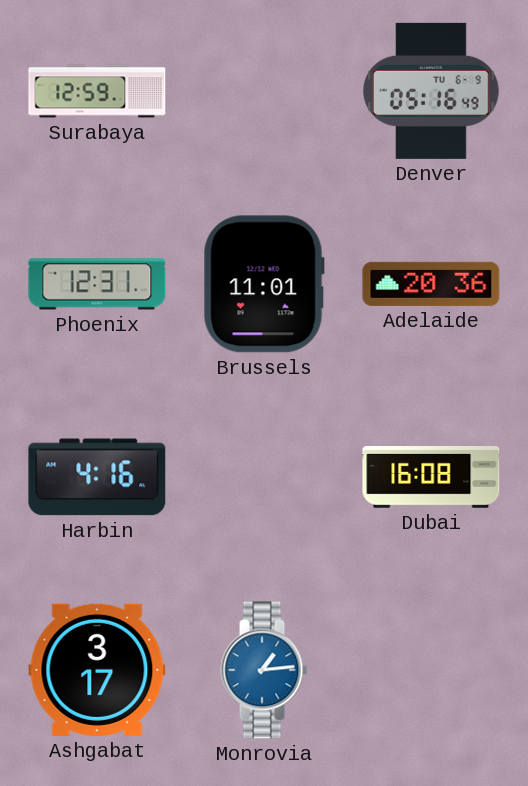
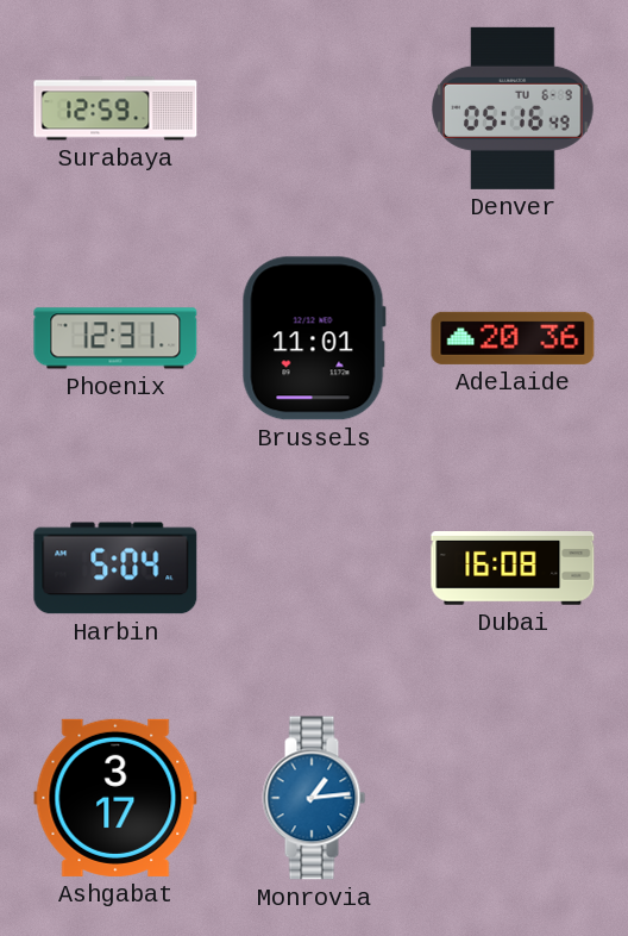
Harbin: 4:16 -> 5:04
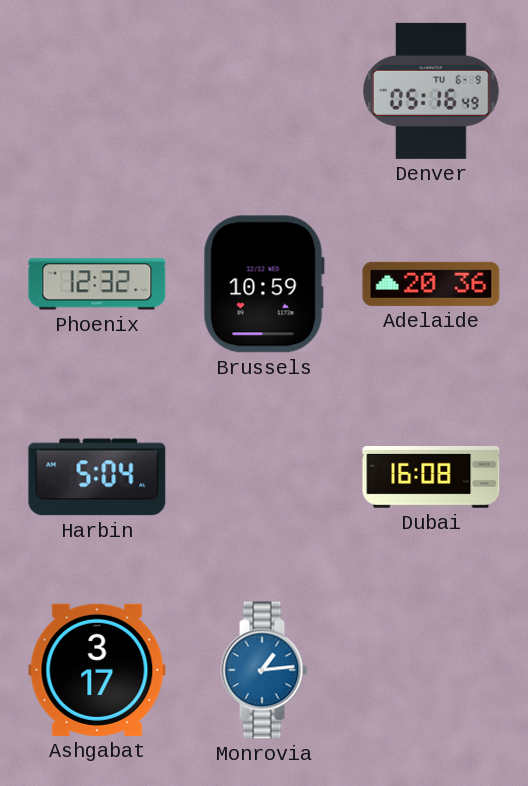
Surabaya: 12:59 -> none
Phoenix: 12:31 -> 12:32
Brussels: 11:01 -> 10:59
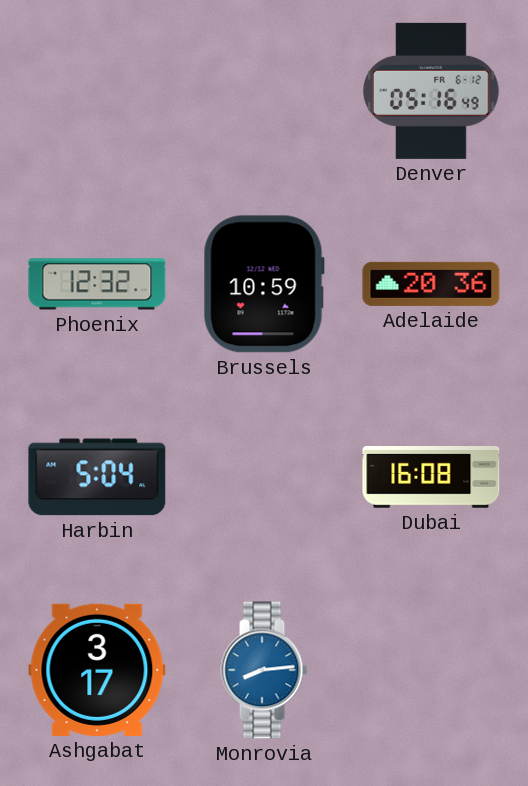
Denver date: TU 6-9 -> FR 6-12
Monrovia: 1:14 -> 8:14
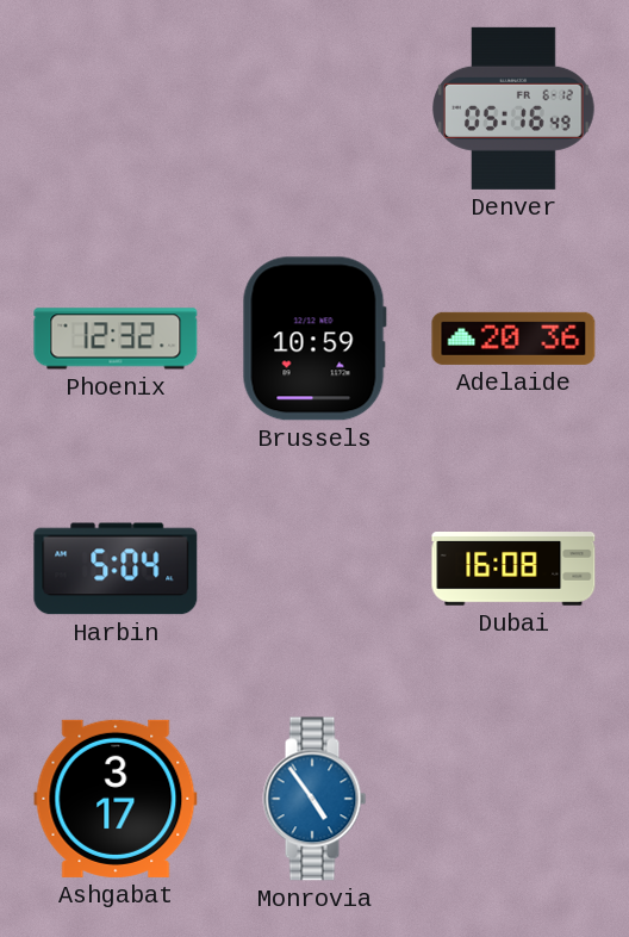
Monrovia: 8:14 -> 4:54
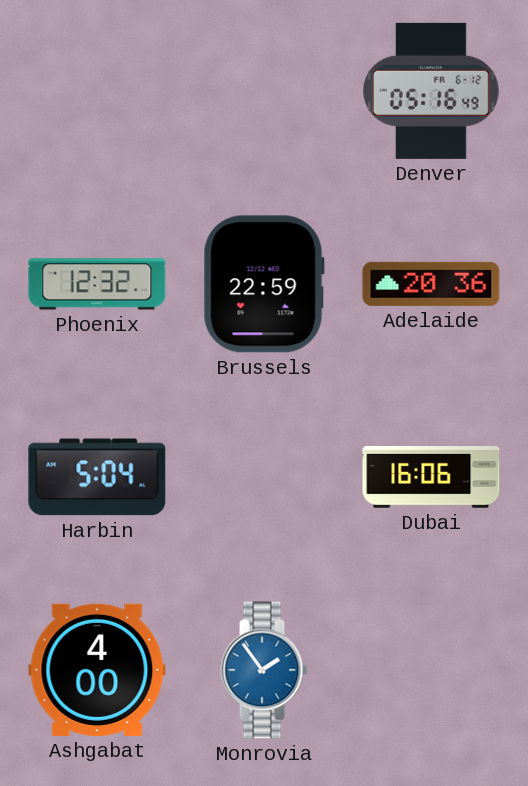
Brussels: 10:59 -> 22:59
Dubai: 16:08 -> 16:06
Ashgabat: 3:17 -> 4:00
Monrovia: 4:54 -> 1:54
